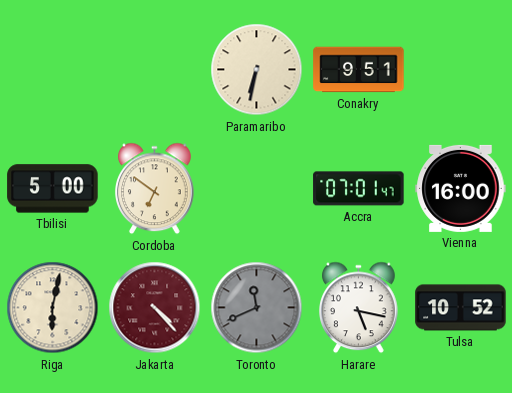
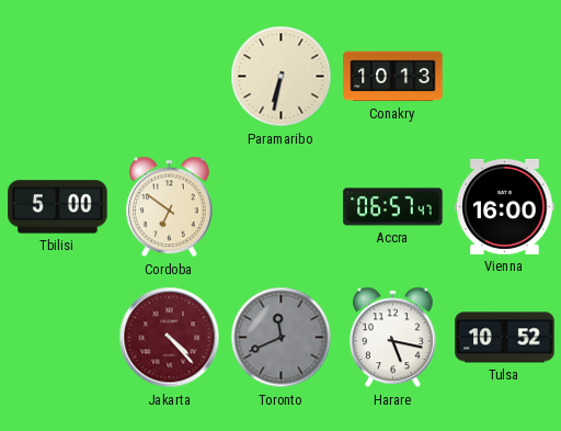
Conakry: 9:51 -> 10:13
Accra: 07:01 -> 06:57
Riga: 6:02 -> none
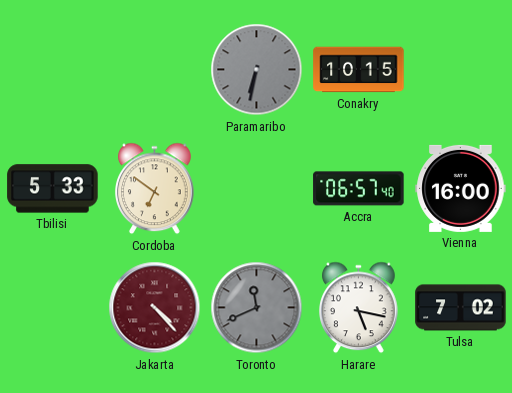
Paramaribo dial: cream -> grey
Conakry: 10:13 -> 10:15
Tbilisi: 5:00 -> 5:33
Accra: 06:57:47 -> 06:57:40
Tulsa: 10:52 -> 7:02
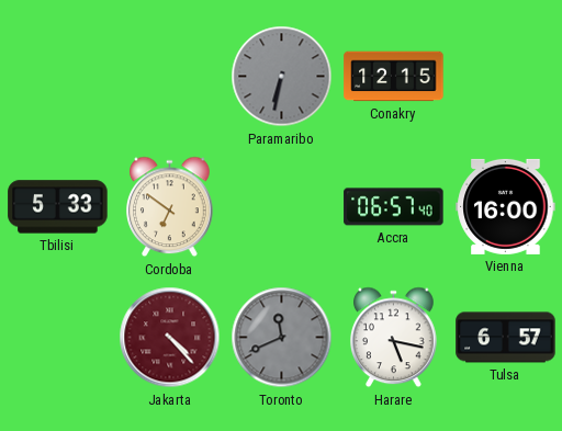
Conakry: 10:15 -> 12:15
Tulsa: 7:02 -> 6:57
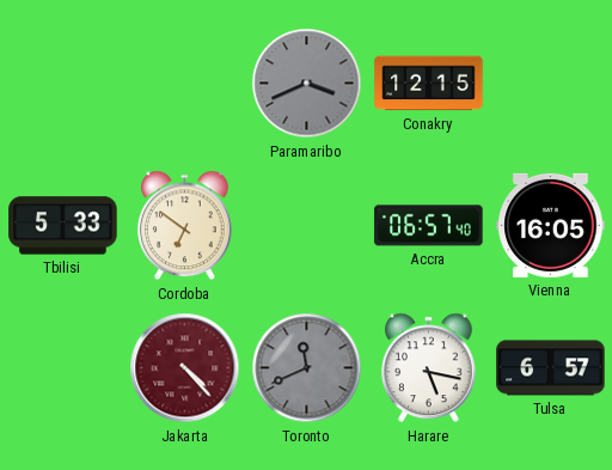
Paramaribo: 6:32 -> 3:41
Vienna: 16:00 -> 16:05
